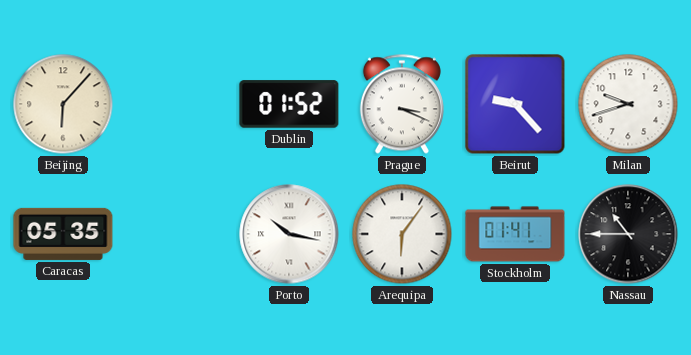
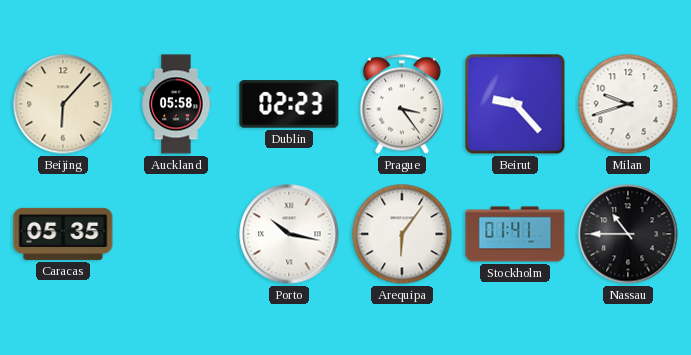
Auckland: none -> 05:58
Dublin: 01:52 -> 02:23
Prague: 3:19 -> 3:24
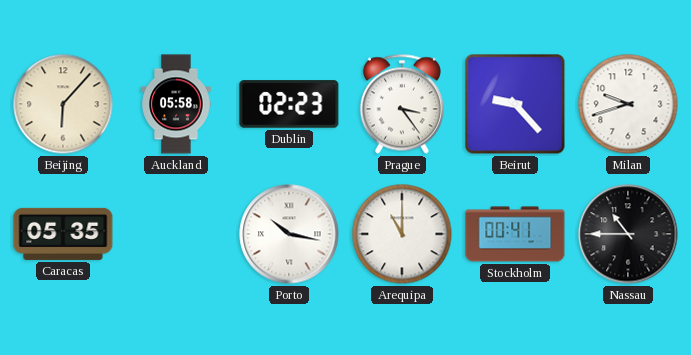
Arequipa: 6:06 -> 11:00
Stockholm: 01:41 -> 00:41
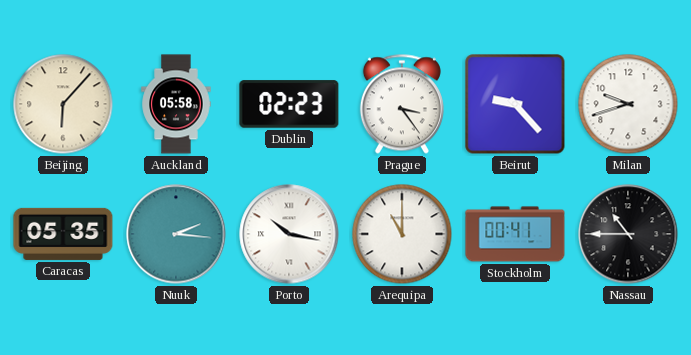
Nuuk: none -> 2:16
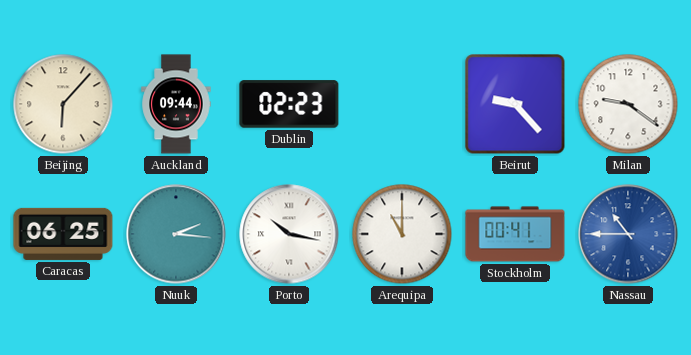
Auckland: 05:58 -> 09:44
Prague: 3:24 -> none
Milan: 9:42 -> 9:21
Caracas: 05:35 -> 06:25
Nassau dial: black -> blue
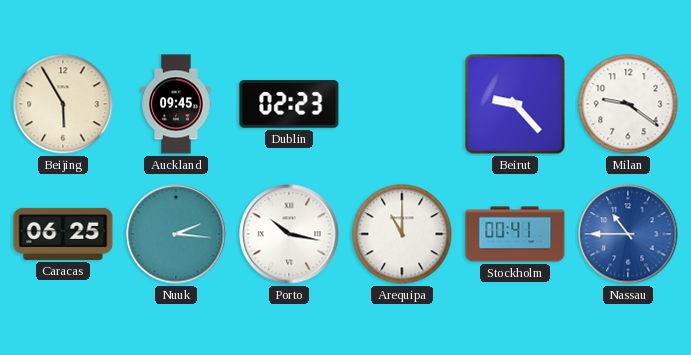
Beijing: 6:07 -> 5:55
Auckland: 09:44 -> 09:45
